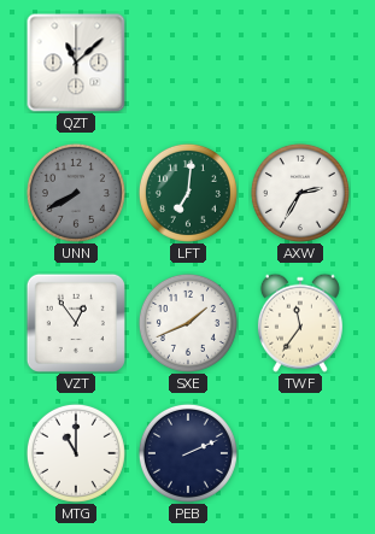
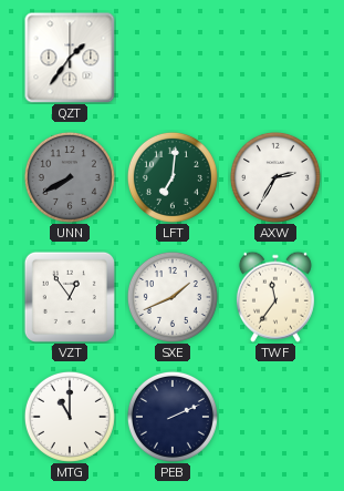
QZT: 11:08 -> 1:36
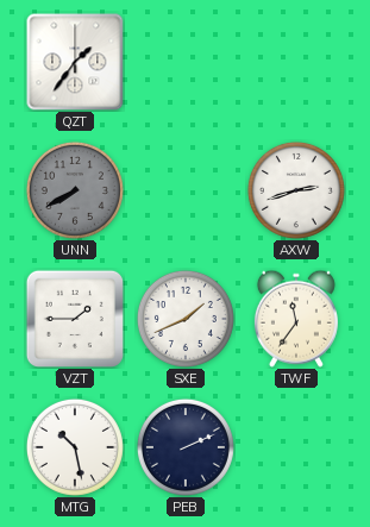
LFT: 7:01 -> none
AXW: 2:35 -> 2:42
VZT: 12:54 -> 1:45
MTG: 11:00 -> 10:28
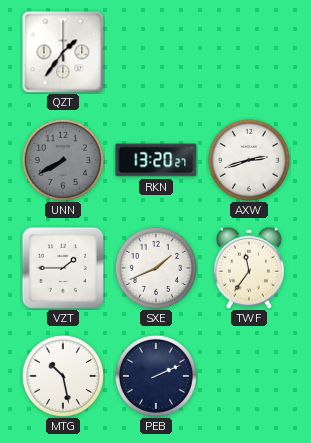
RKN: none -> 13:20
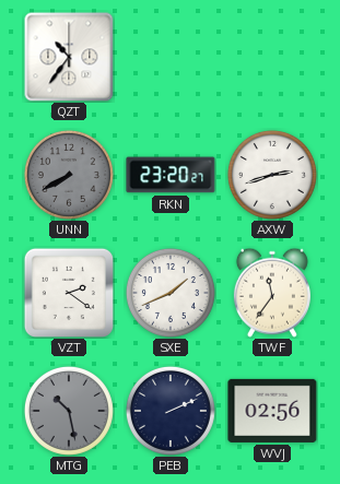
QZT: 1:36 -> 10:36
RKN: 13:20 -> 23:20
VZT: 1:45 -> 2:21
MTG dial: white -> grey
WVJ: none -> 02:56
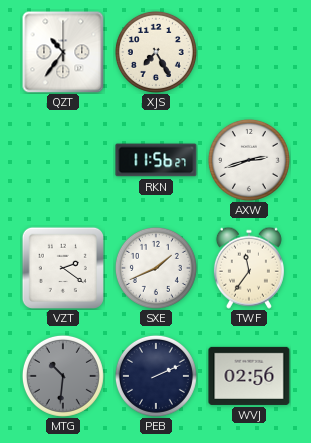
XJS: none -> 7:25
UNN: 7:40 -> none
RKN: 23:20 -> 11:56
MTG: 10:28 -> 10:31
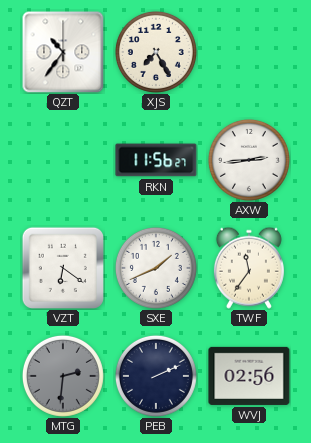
AXW: 2:42 -> 2:44
VZT: 2:21 -> 6:21
MTG: 10:31 -> 2:31
